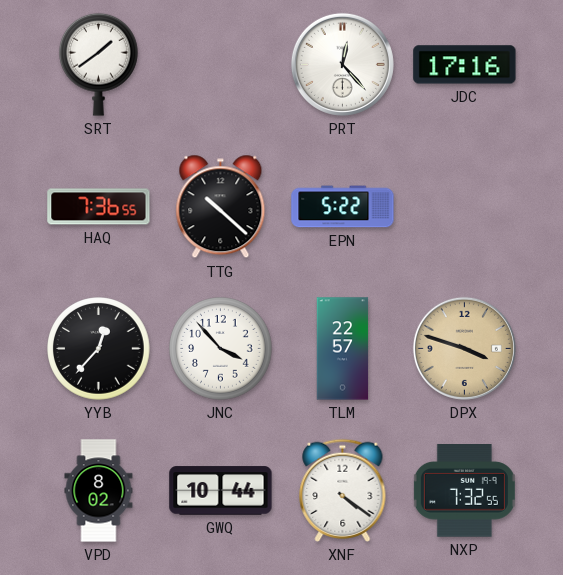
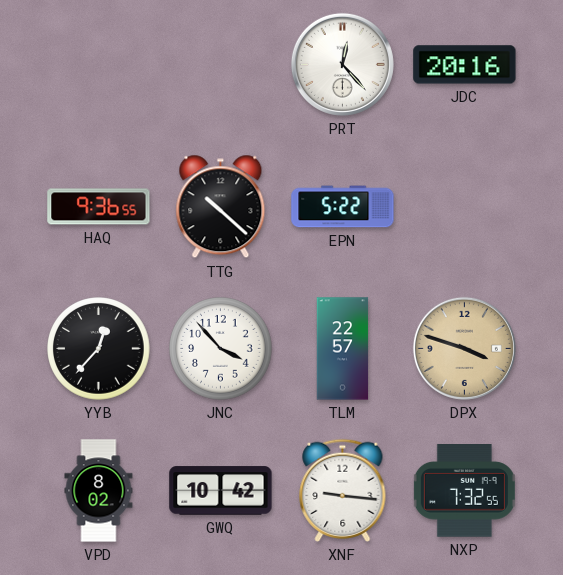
SRT: 1:39 -> none
JDC: 17:16 -> 20:16
HAQ: 7:36 -> 9:36
GWQ: 10:44 -> 10:42
XNF: 4:21 -> 9:16
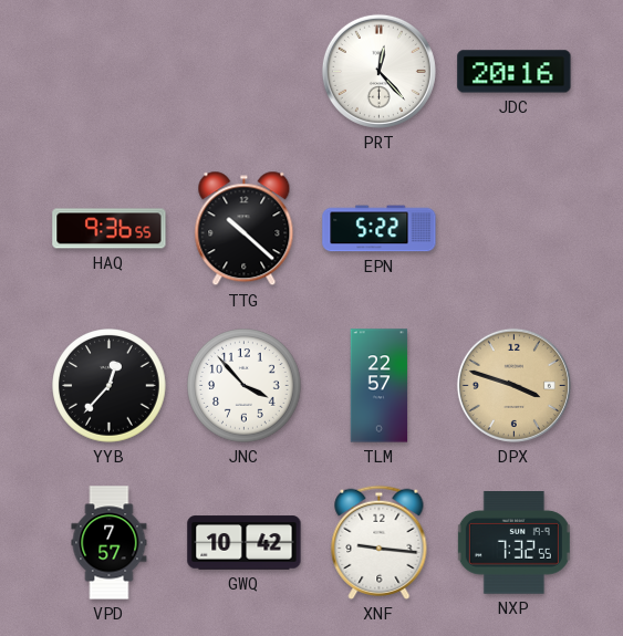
VPD: 8:02 -> 7:57
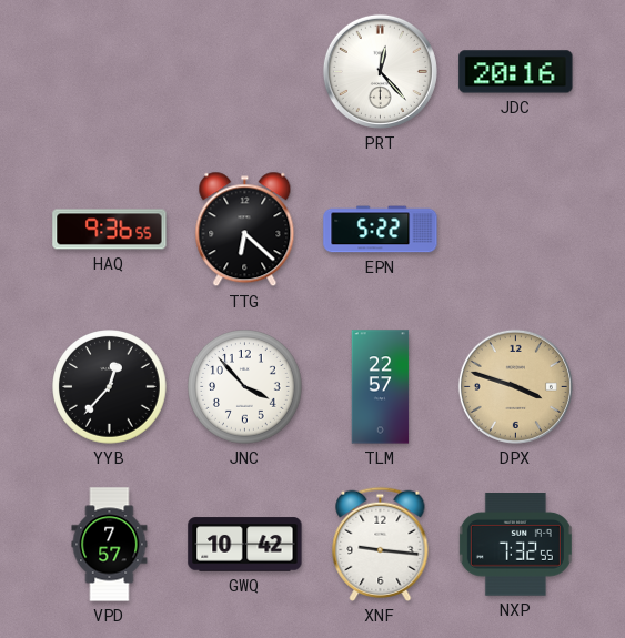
TTG: 10:22 -> 6:22
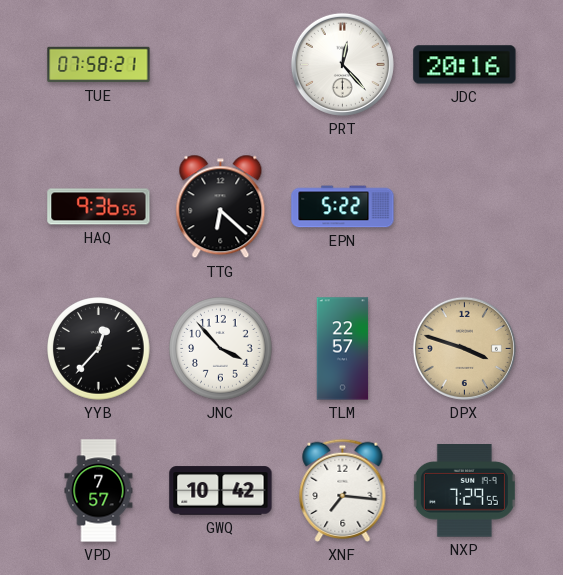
TUE: none -> 07:58
XNF: 9:16 -> 7:16
NXP: 7:32 -> 7:29
